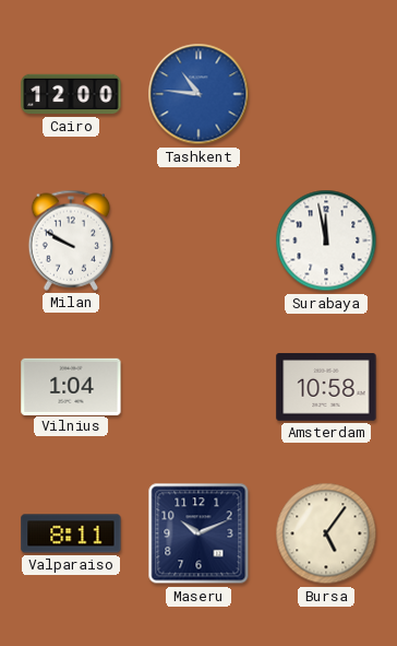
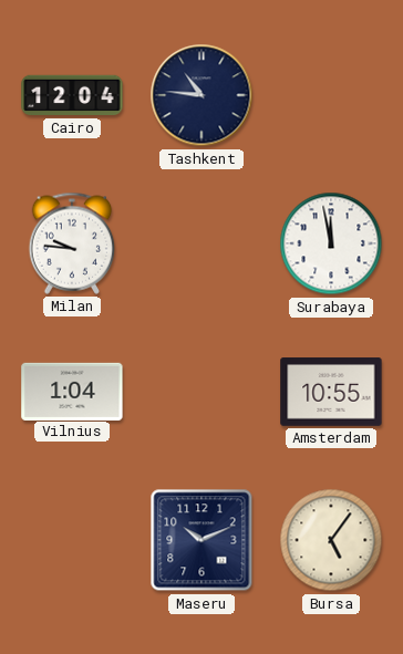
Cairo: 12:00 -> 12:04
Tashkent dial: blue -> navy
Milan: 9:50 -> 9:46
Amsterdam: 10:58 -> 10:55
Valparaiso: 8:11 -> none
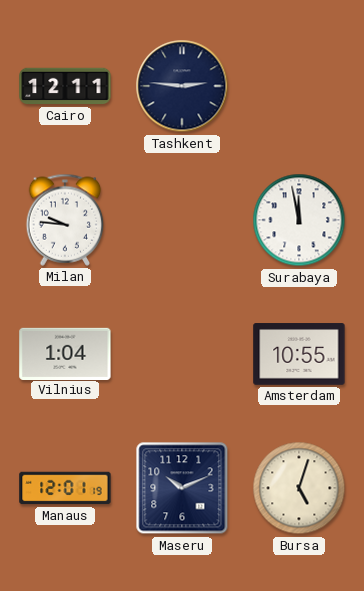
Cairo: 12:04 -> 12:11
Tashkent: 10:46 -> 2:46
Manaus: none -> 12:01
Bursa: 5:06 -> 5:03
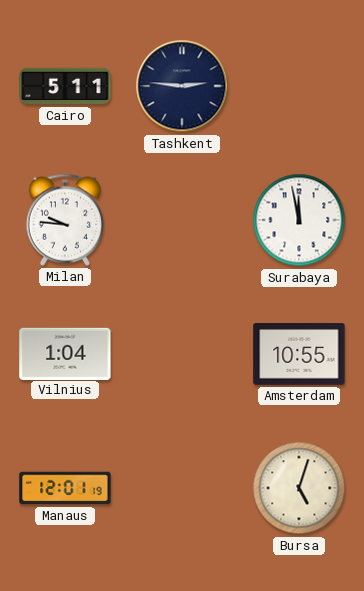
Cairo: 12:11 -> 5:11
Maseru: 10:11 -> none
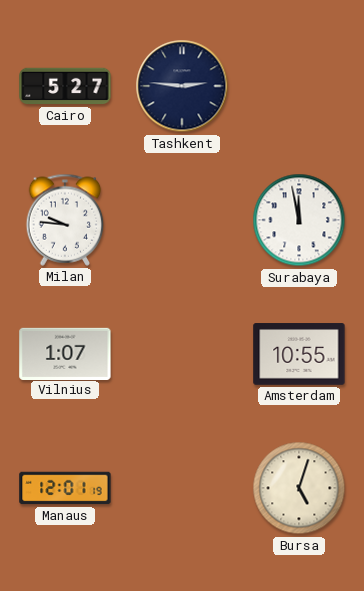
Cairo: 5:11 -> 5:27
Vilnius: 1:04 -> 1:07
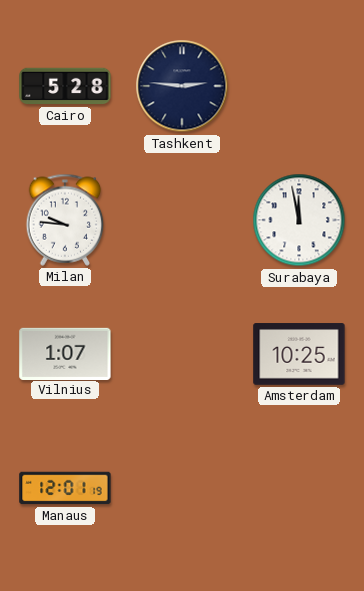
Cairo: 5:27 -> 5:28
Amsterdam: 10:55 -> 10:25
Bursa: 5:03 -> none
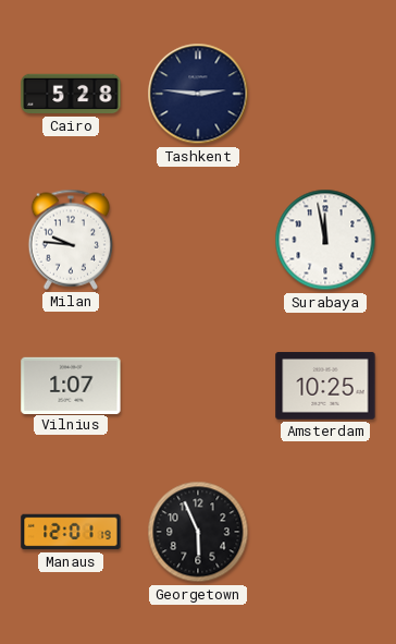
Georgetown: none -> 5:56
